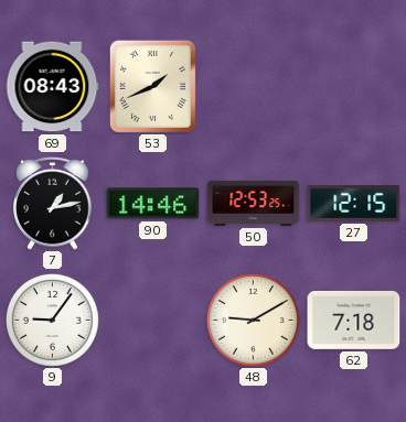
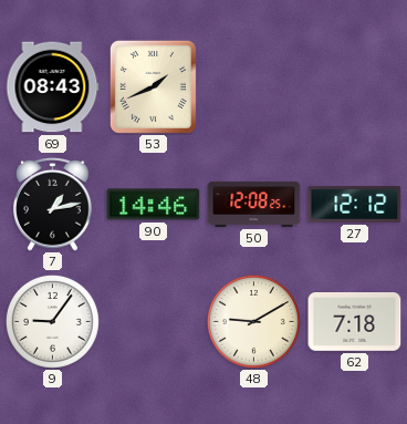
50: 12:53 -> 12:08
27: 12:15 -> 12:12
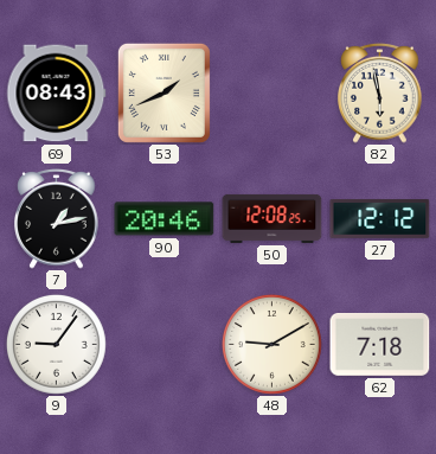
82: none -> 5:58
90: 14:46 -> 20:46
